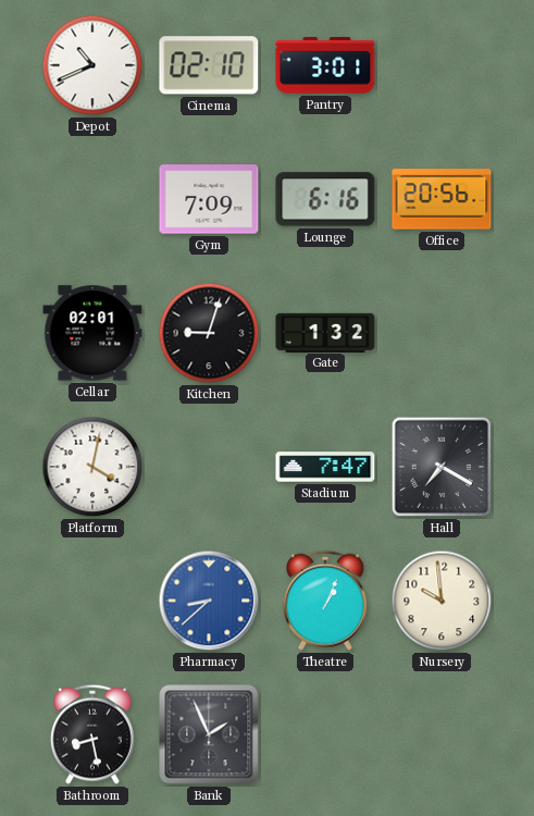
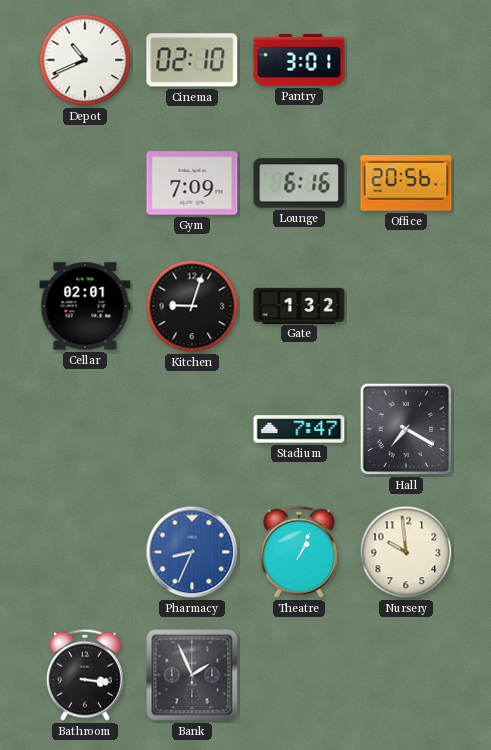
Platform: 4:02 -> none
Pharmacy: 8:38 -> 8:34
Bathroom: 8:28 -> 3:16
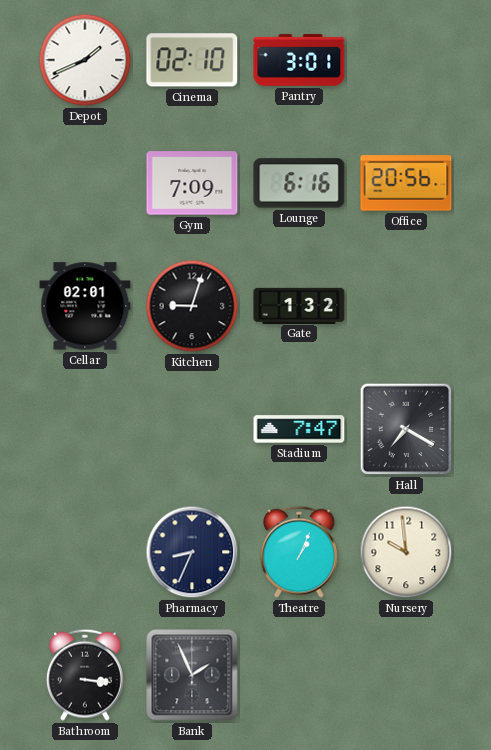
Depot: 10:41 -> 1:41
Pharmacy dial: blue -> navy
